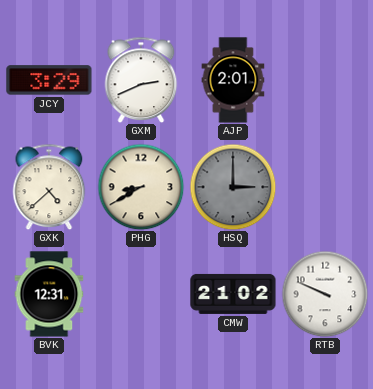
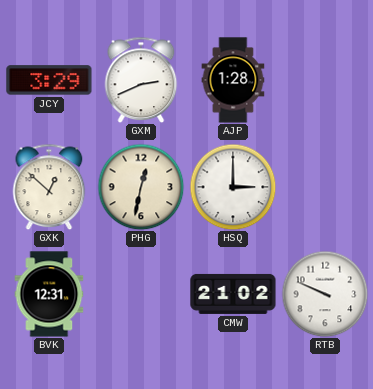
AJP: 2:01 -> 1:28
GXK: 4:38 -> 12:52
PHG: 8:40 -> 12:32
HSQ dial: grey -> white
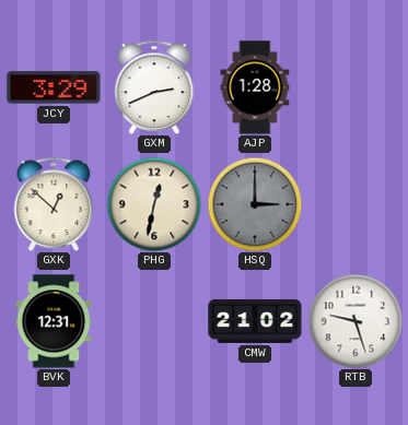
HSQ dial: white -> grey
RTB: 9:49 -> 9:27
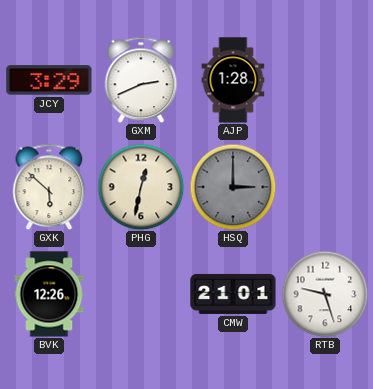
GXK: 12:52 -> 5:52
BVK: 12:31 -> 12:26
CMW: 21:02 -> 21:01
